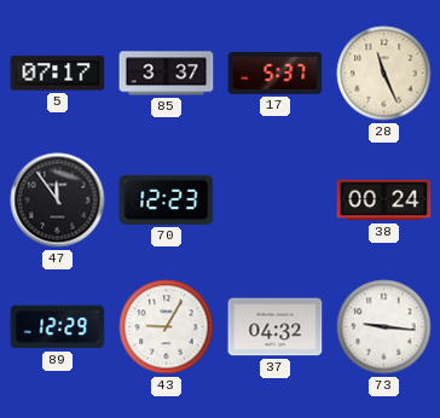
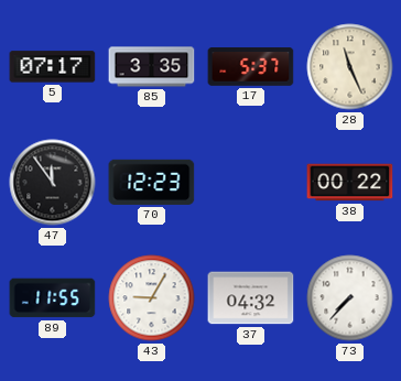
85: 3:37 -> 3:35
38: 00:24 -> 00:22
89: 12:29 -> 11:55
73: 9:16 -> 7:37
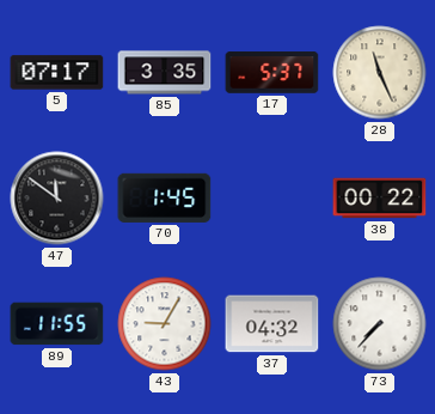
47: 11:54 -> 11:51
70: 12:23 -> 1:45
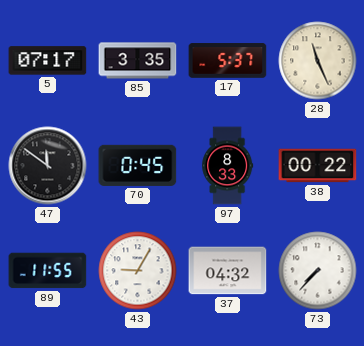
70: 1:45 -> 0:45
97: none -> 8:33
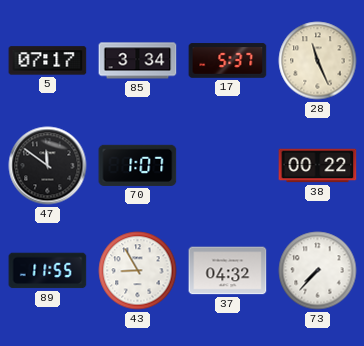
85: 3:35 -> 3:34
70: 0:45 -> 1:07
97: 8:33 -> none
43: 9:05 -> 8:55
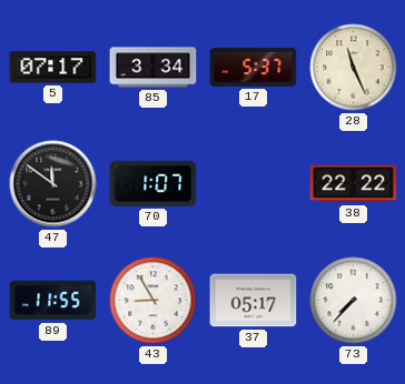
38: 00:22 -> 22:22
37: 04:32 -> 05:17
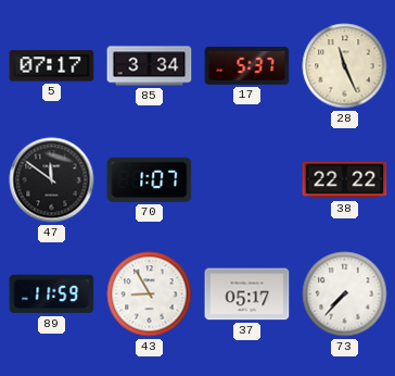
89: 11:55 -> 11:59
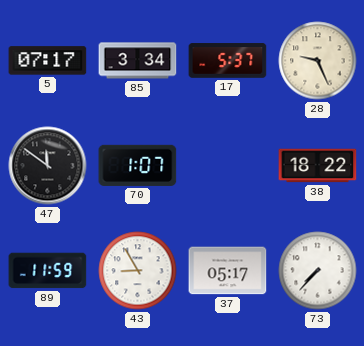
28: 11:26 -> 9:26
38: 22:22 -> 18:22
